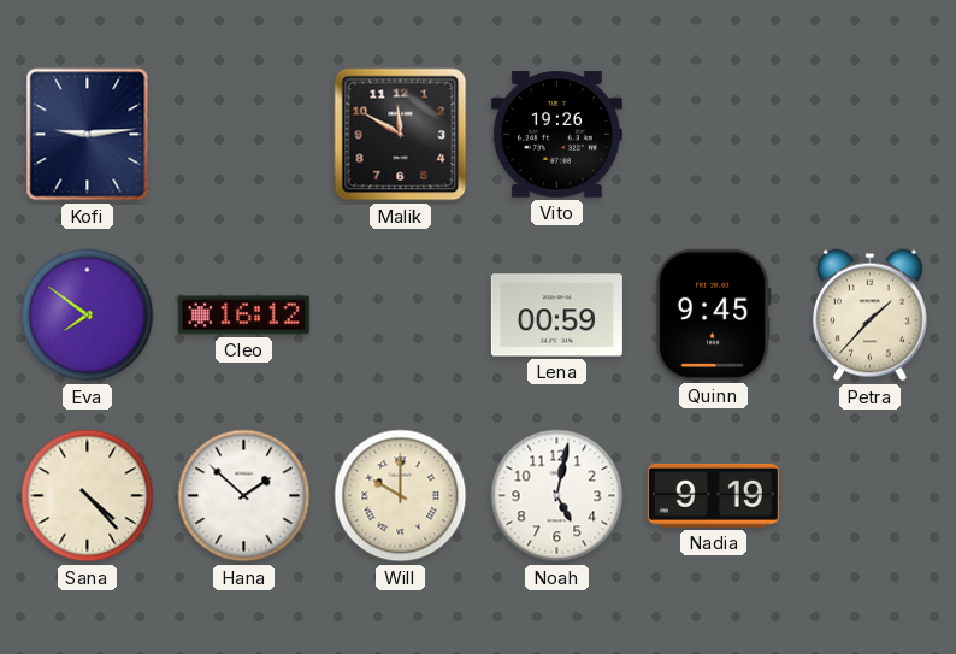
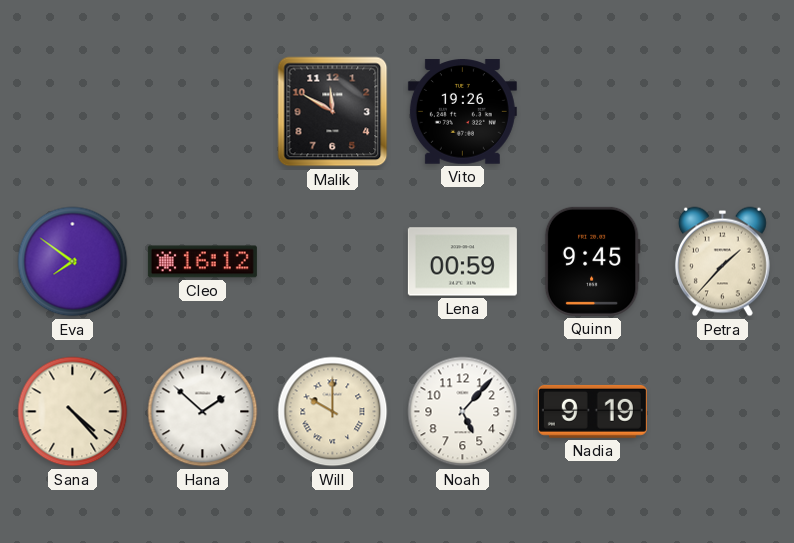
Kofi: 9:14 -> none
Noah: 5:02 -> 5:07
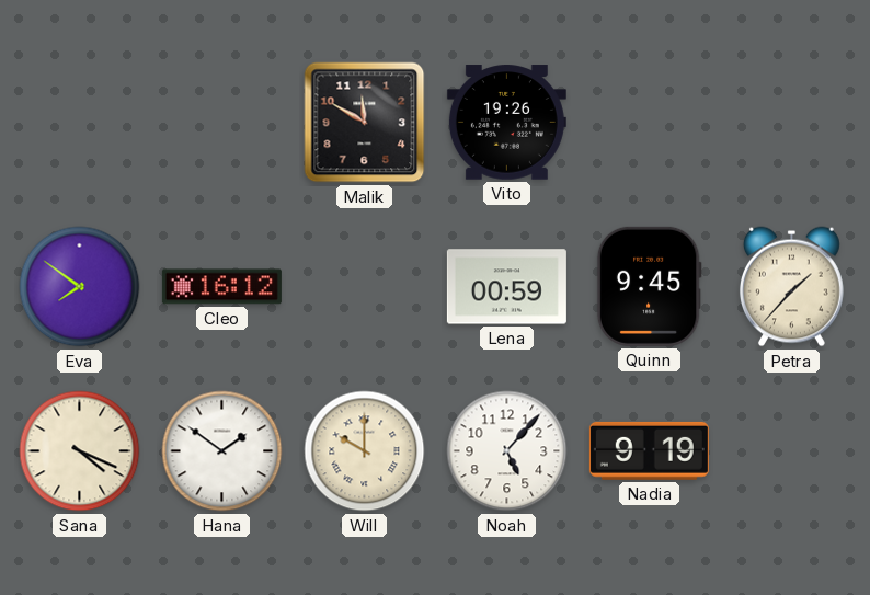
Sana: 4:23 -> 4:19
Hana: 1:52 -> 1:51
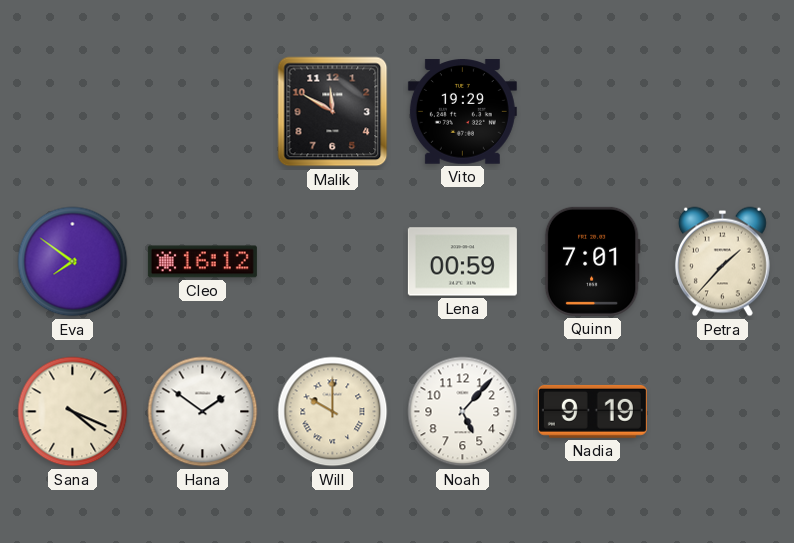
Vito: 19:26 -> 19:29
Quinn: 9:45 -> 7:01
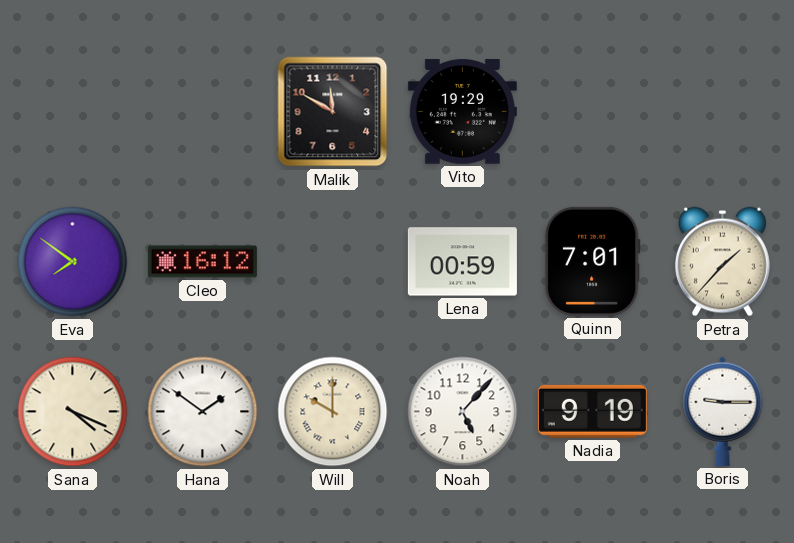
Boris: none -> 9:15
